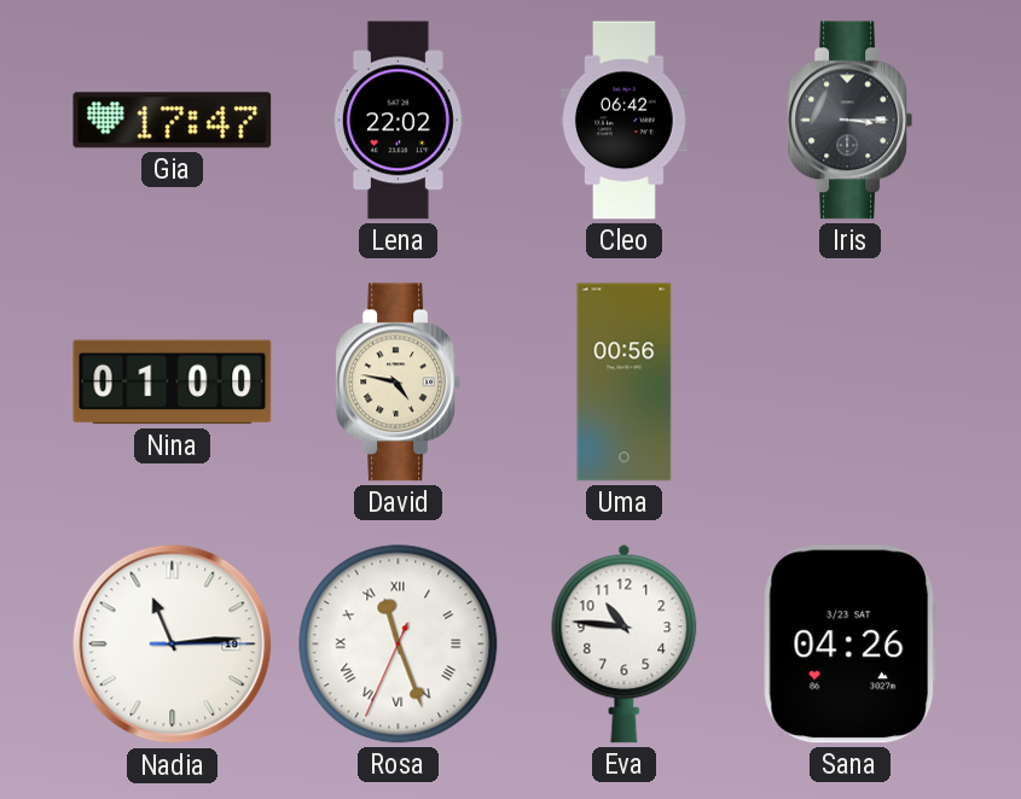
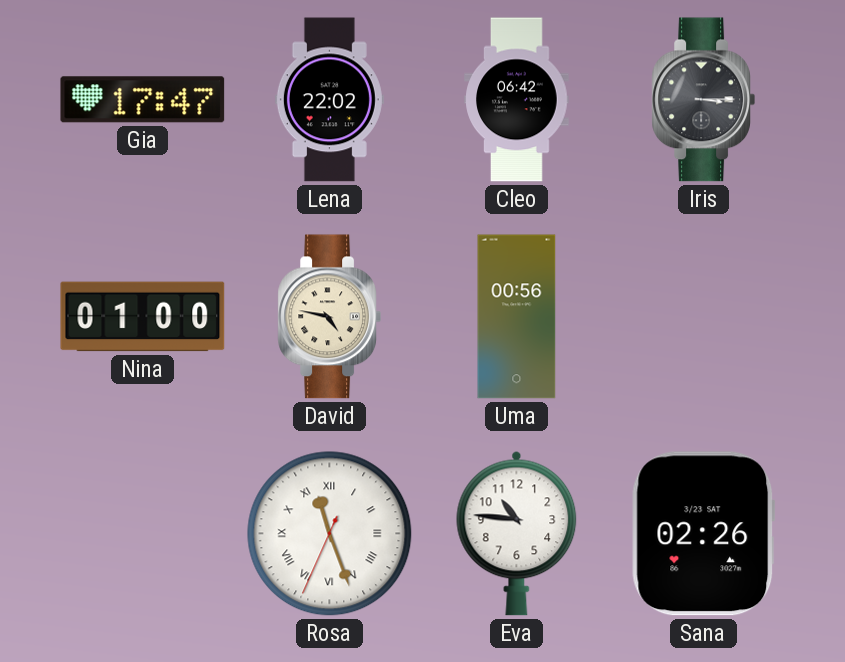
Nadia: 11:14 -> none
Sana: 04:26 -> 02:26
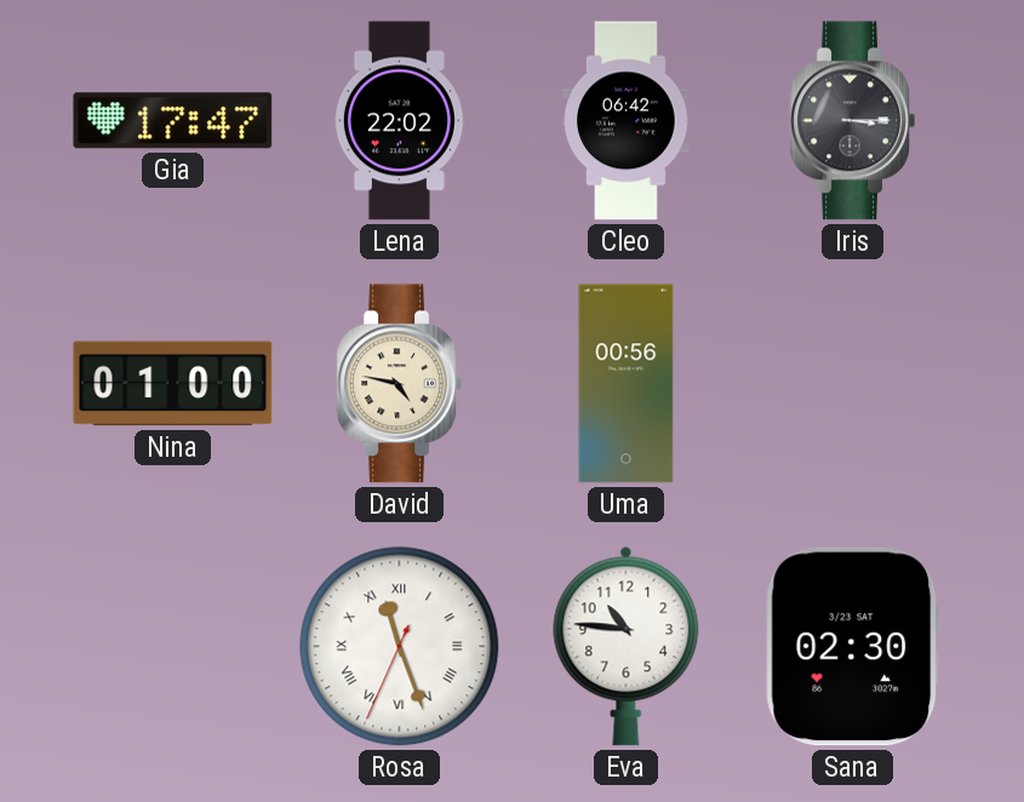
Sana: 02:26 -> 02:30
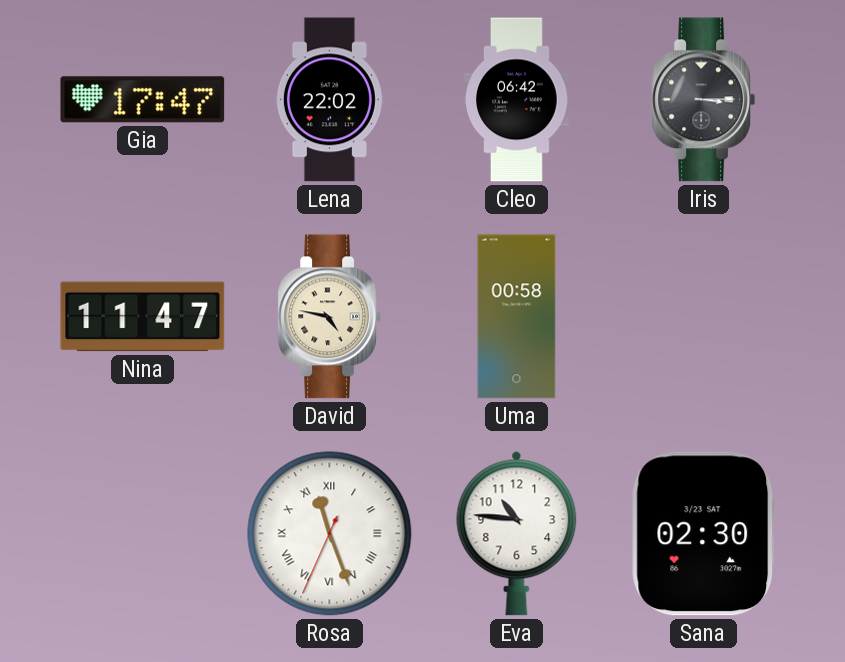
Nina: 01:00 -> 11:47
Uma: 00:56 -> 00:58
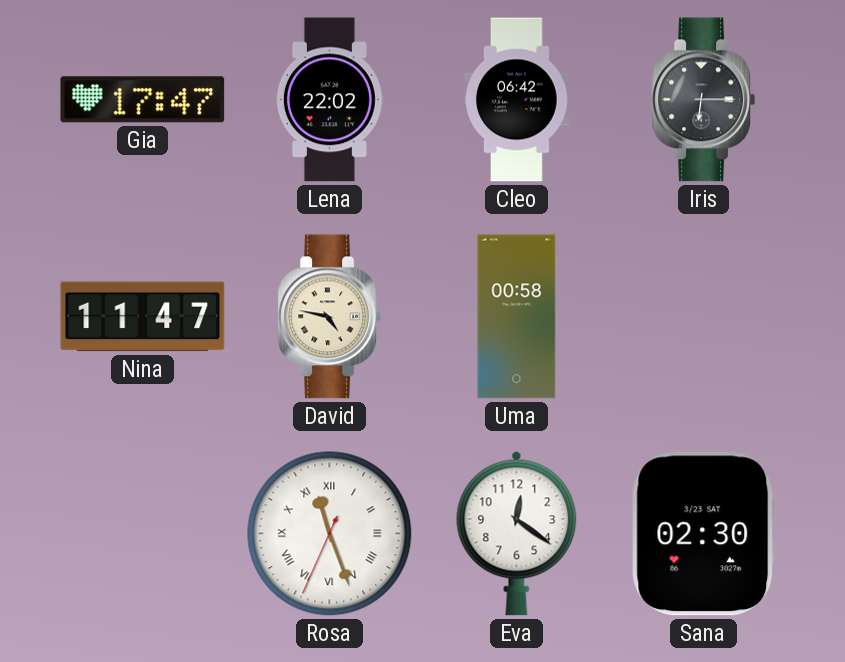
Iris: 3:15 -> 6:15
Eva: 10:46 -> 12:21
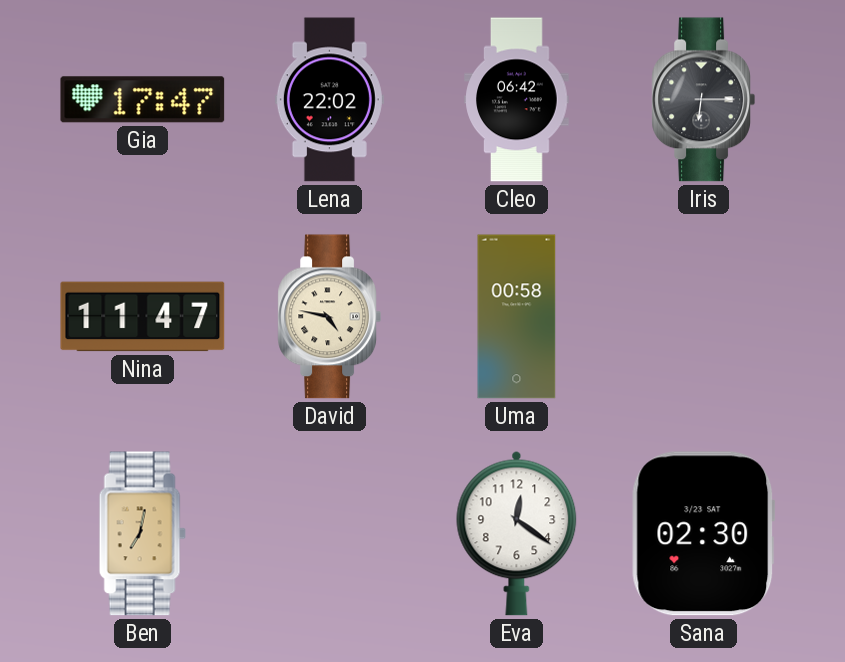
Ben: none -> 7:02
Rosa: 11:26 -> none
